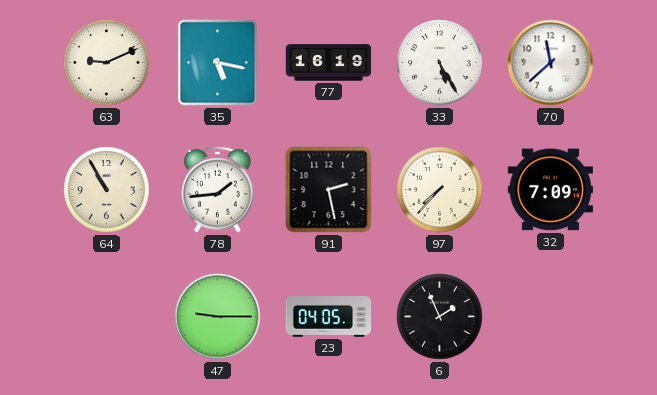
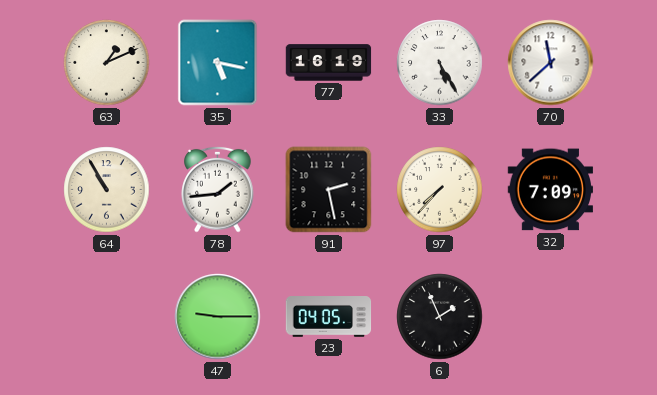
63: 9:11 -> 1:11
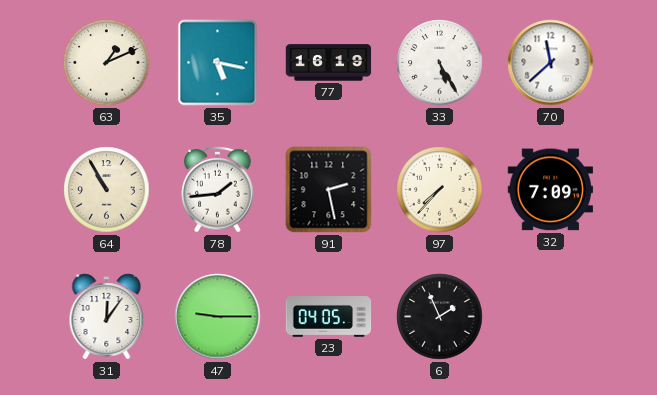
31: none -> 12:06
